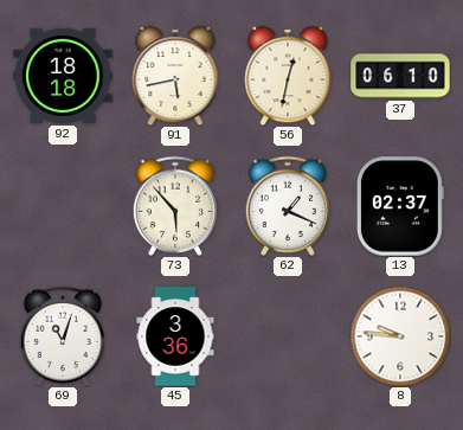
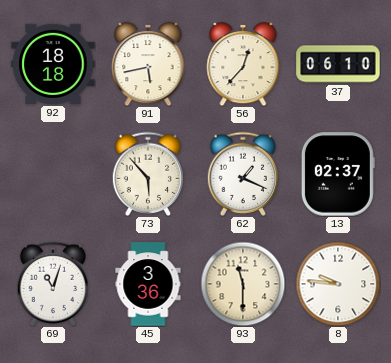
56: 12:32 -> 12:37
93: none -> 11:30
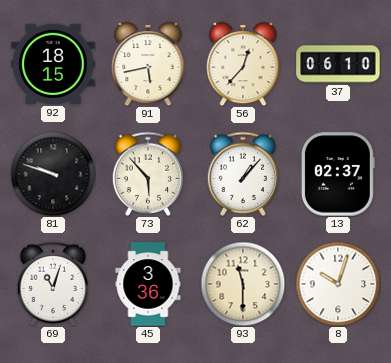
92: 18:18 -> 18:15
81: none -> 9:48
62: 1:19 -> 1:07
8: 9:46 -> 10:03
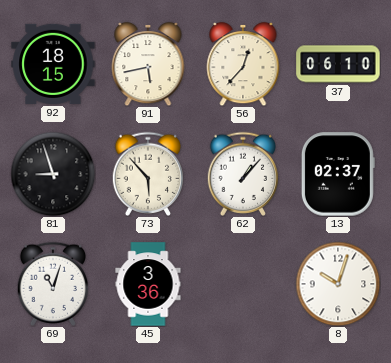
81: 9:48 -> 8:57
93: 11:30 -> none
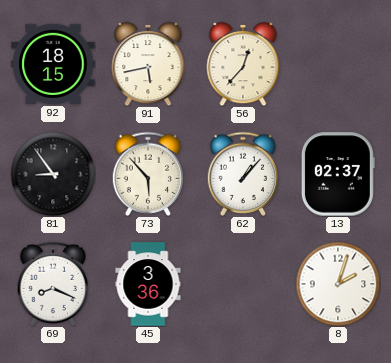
37: 06:10 -> none
81: 8:57 -> 8:54
69: 11:03 -> 8:19
8: 10:03 -> 2:03
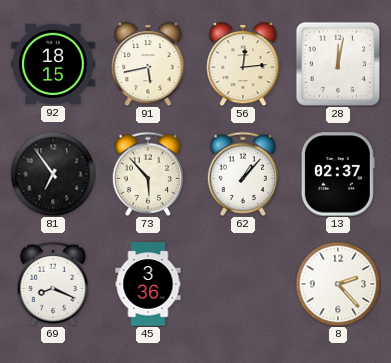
56: 12:37 -> 12:14
28: none -> 12:02
81: 8:54 -> 6:54
8: 2:03 -> 2:23
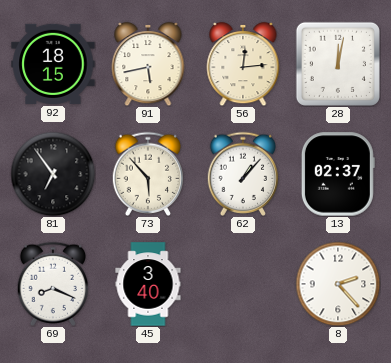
45: 3:36 -> 3:40
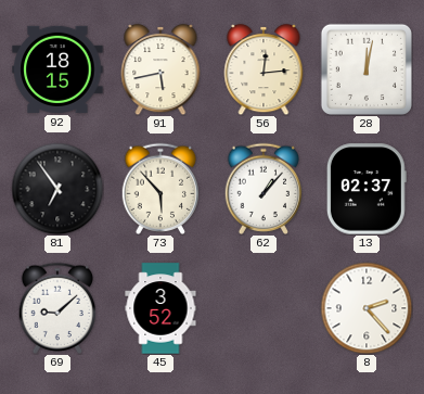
69: 8:19 -> 9:08
45: 3:40 -> 3:52
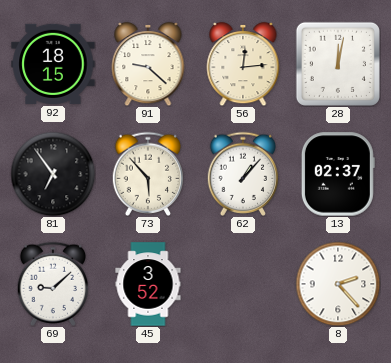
91: 5:43 -> 9:22
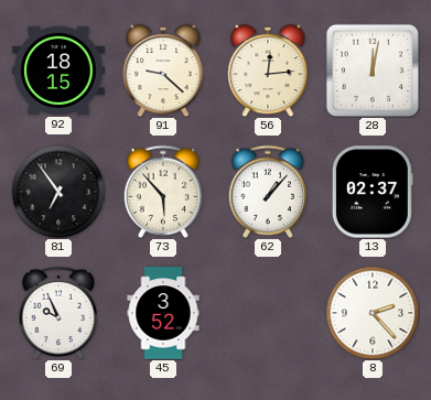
69: 9:08 -> 9:56
